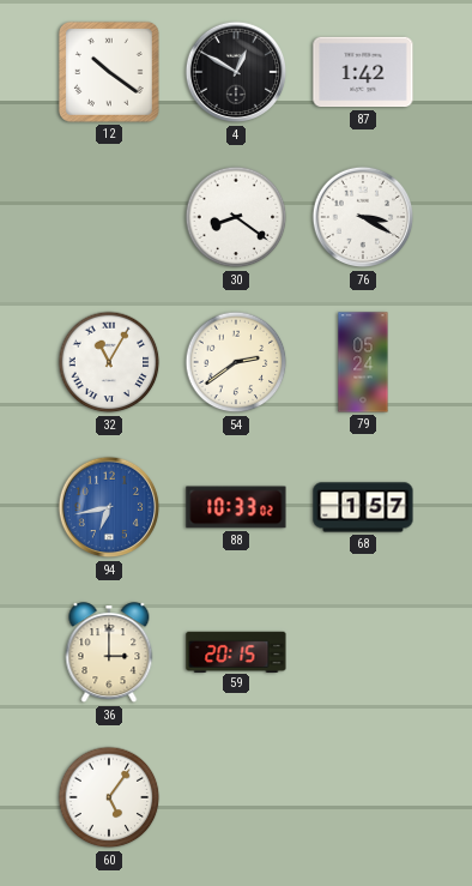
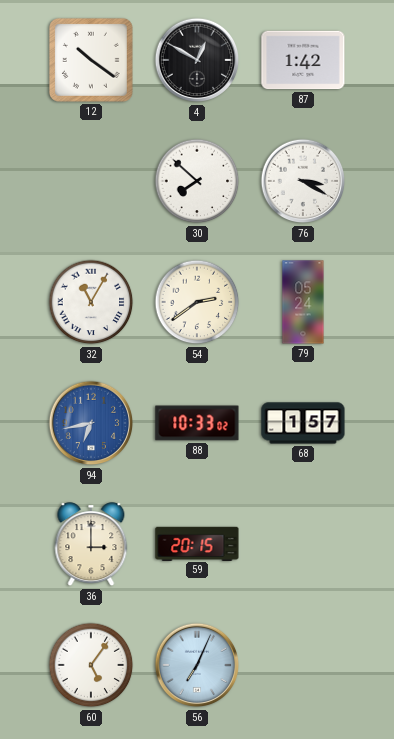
30: 8:21 -> 7:52
56: none -> 7:04
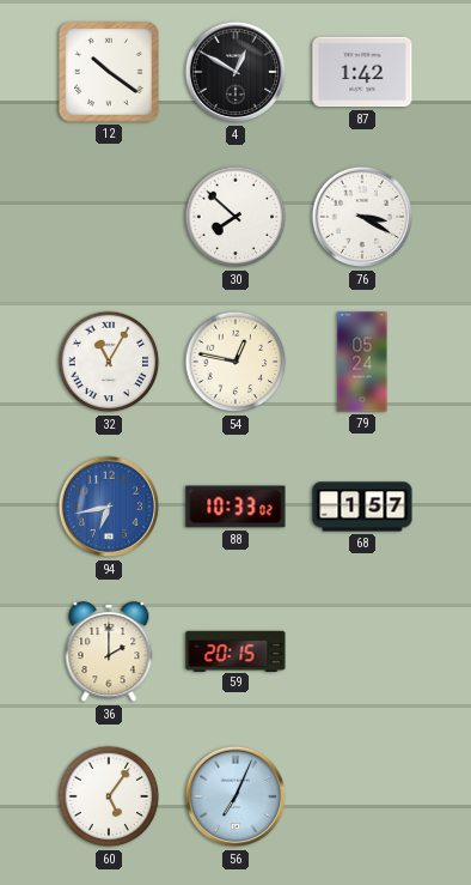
54: 2:39 -> 12:47
36: 3:00 -> 2:00
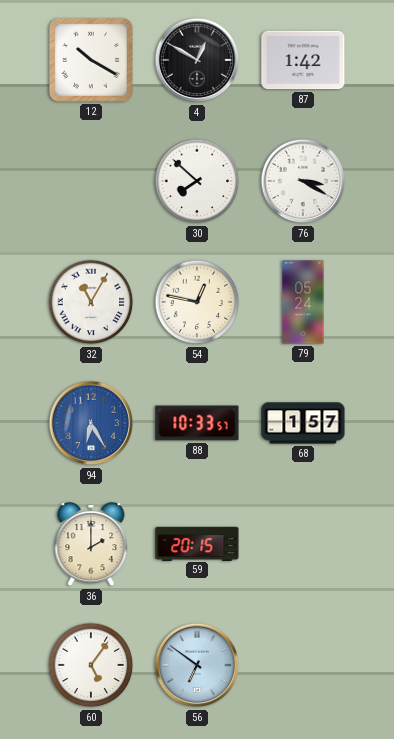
12: 10:21 -> 10:20
94: 6:43 -> 6:25
88: 10:33:02 -> 10:33:57
56: 7:04 -> 6:51
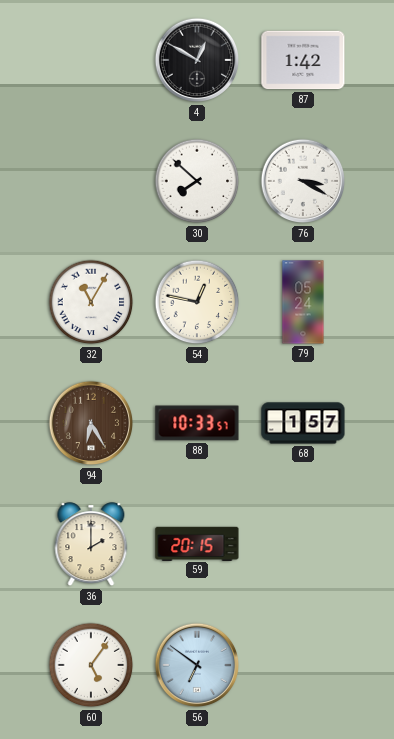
12: 10:20 -> none
94 dial: blue -> brown
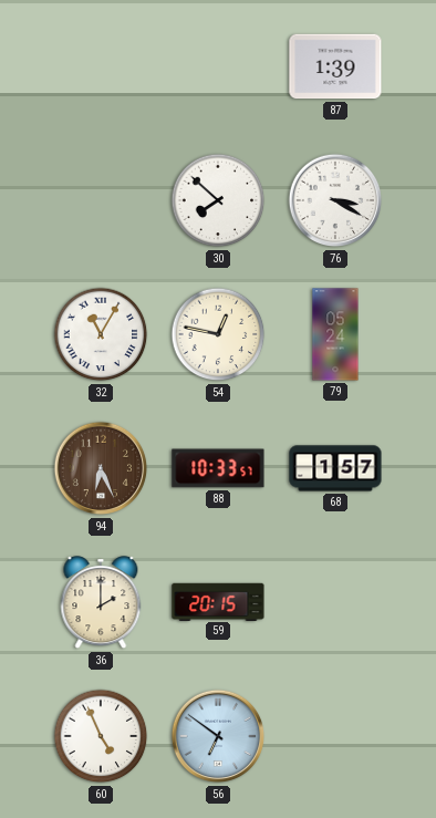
4: 12:50 -> none
87: 1:42 -> 1:39
94: 6:25 -> 6:26
60: 5:06 -> 4:56
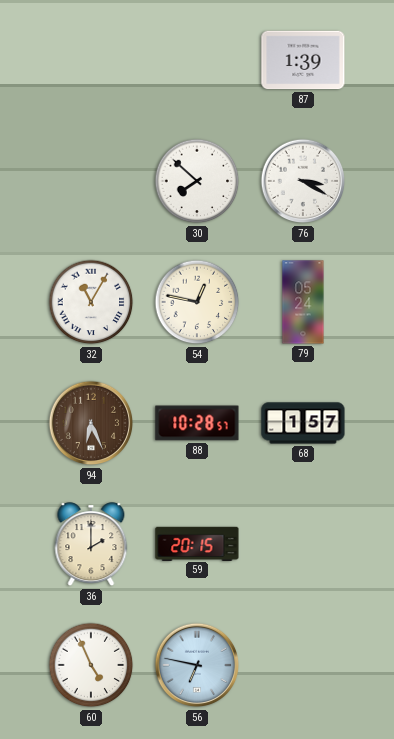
88: 10:33 -> 10:28
56: 6:51 -> 6:47
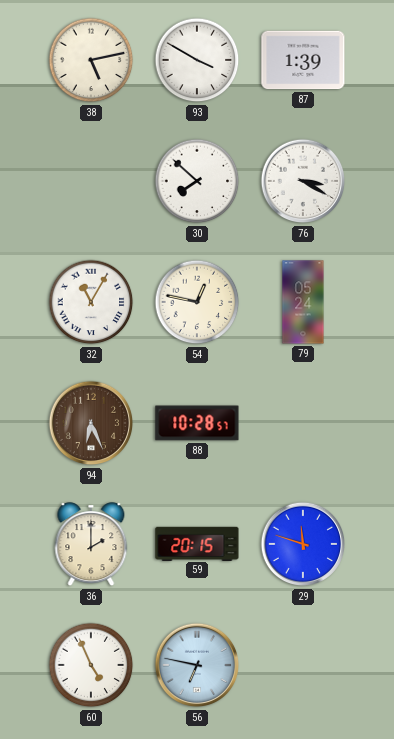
38: none -> 5:13
93: none -> 3:50
68: 1:57 -> none
29: none -> 11:48
